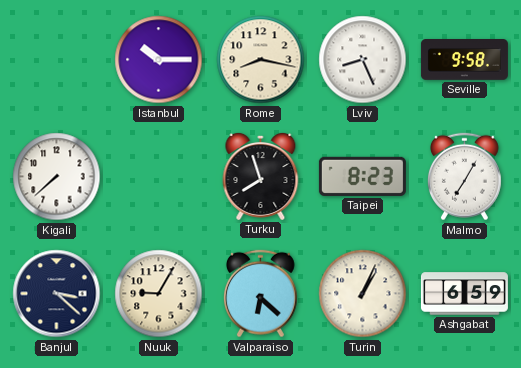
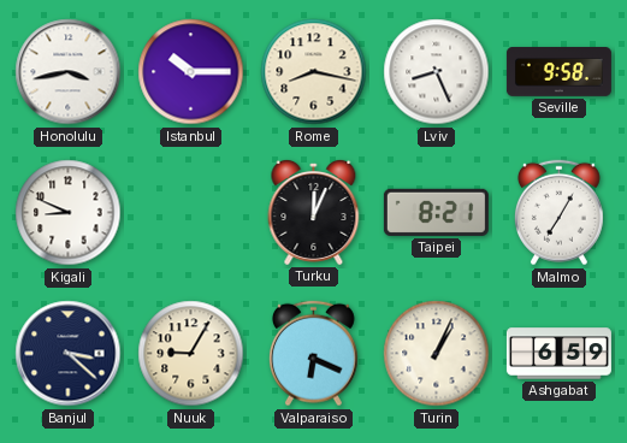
Honolulu: none -> 3:43
Kigali: 7:38 -> 8:49
Turku: 7:57 -> 12:04
Taipei: 8:23 -> 8:21
Valparaiso: 6:22 -> 6:19
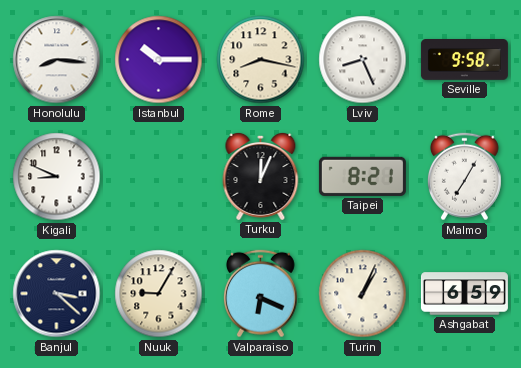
Honolulu: 3:43 -> 8:16
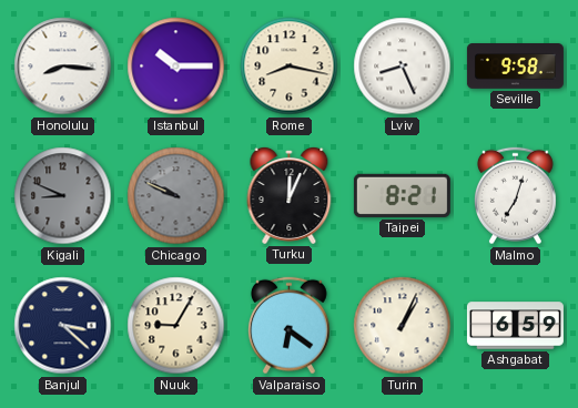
Kigali dial: white -> grey
Chicago: none -> 9:49
Malmo: 7:05 -> 7:03
Valparaiso: 6:19 -> 6:21
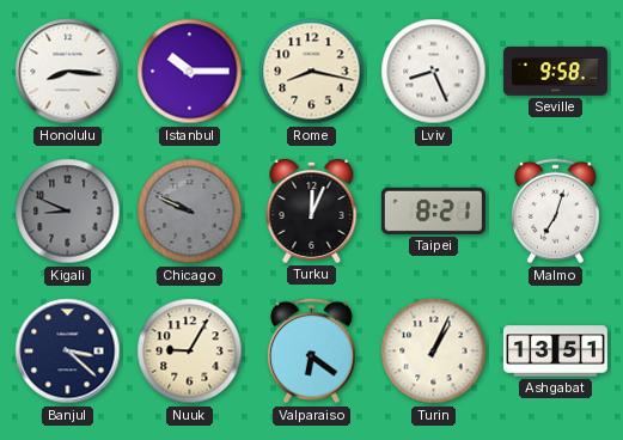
Ashgabat: 6:59 -> 13:51
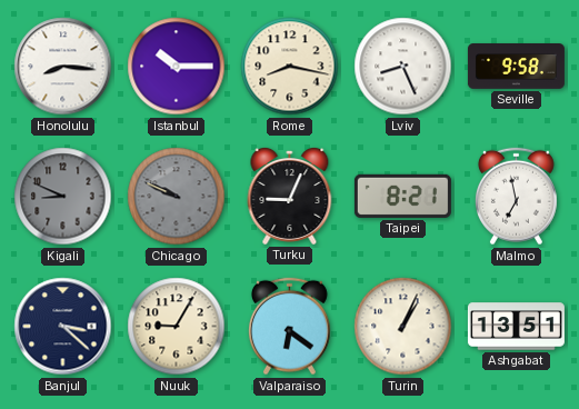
Turku: 12:04 -> 9:04
Malmo: 7:03 -> 6:58
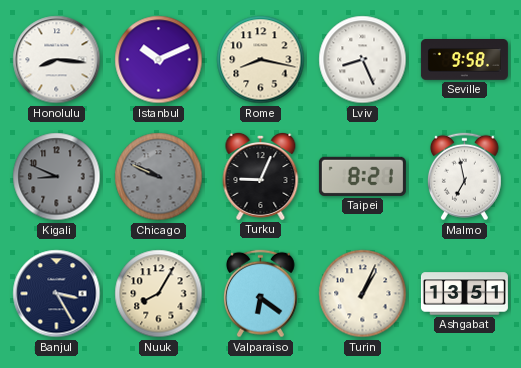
Istanbul: 10:15 -> 10:11
Banjul: 3:22 -> 3:25
Nuuk: 9:05 -> 8:05
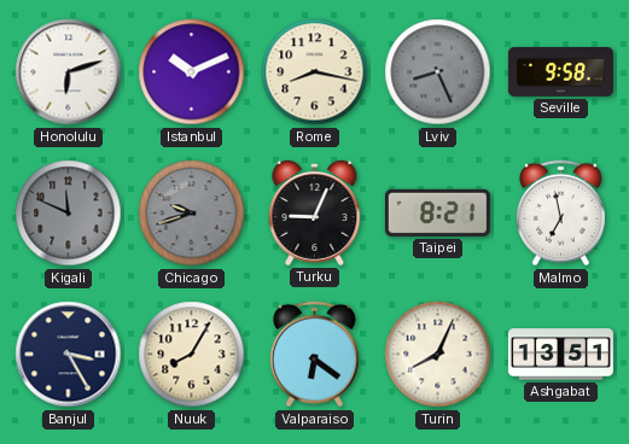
Honolulu: 8:16 -> 6:12
Lviv dial: white -> grey
Kigali: 8:49 -> 11:49
Chicago: 9:49 -> 9:42
Turin: 1:04 -> 8:04
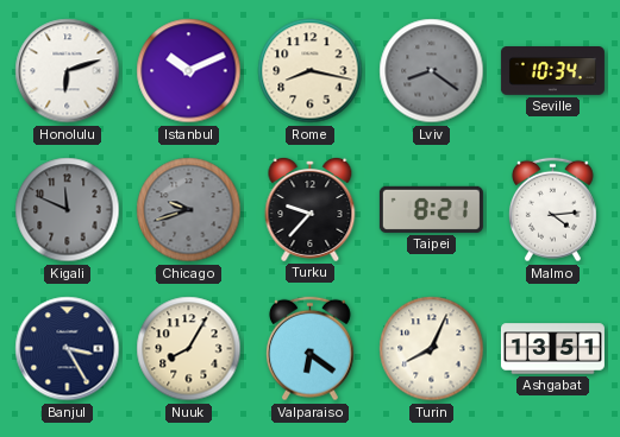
Lviv: 8:26 -> 8:21
Seville: 9:58 -> 10:34
Turku: 9:04 -> 9:37
Malmo: 6:58 -> 4:14
